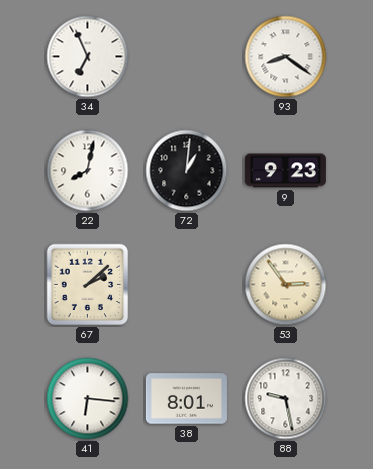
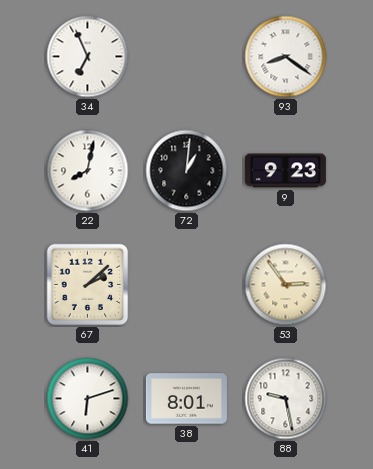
41: 6:16 -> 6:12
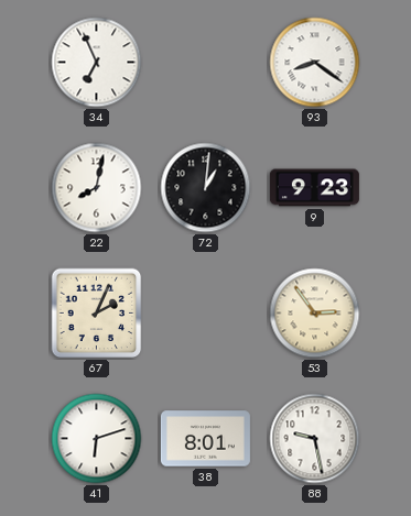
67: 2:08 -> 2:04
